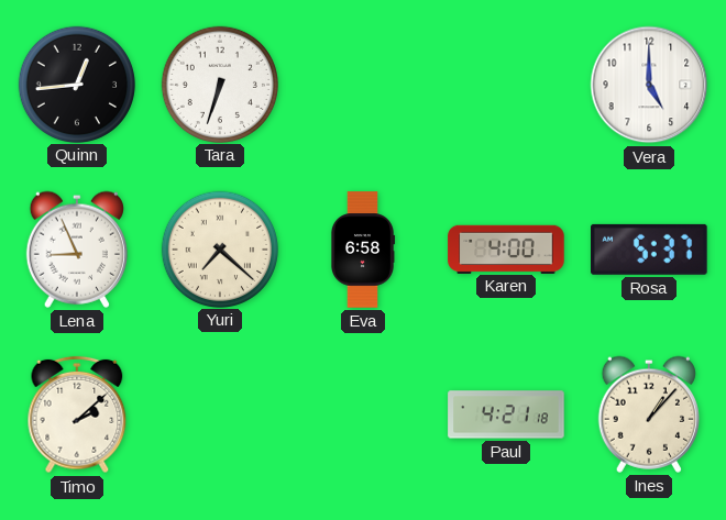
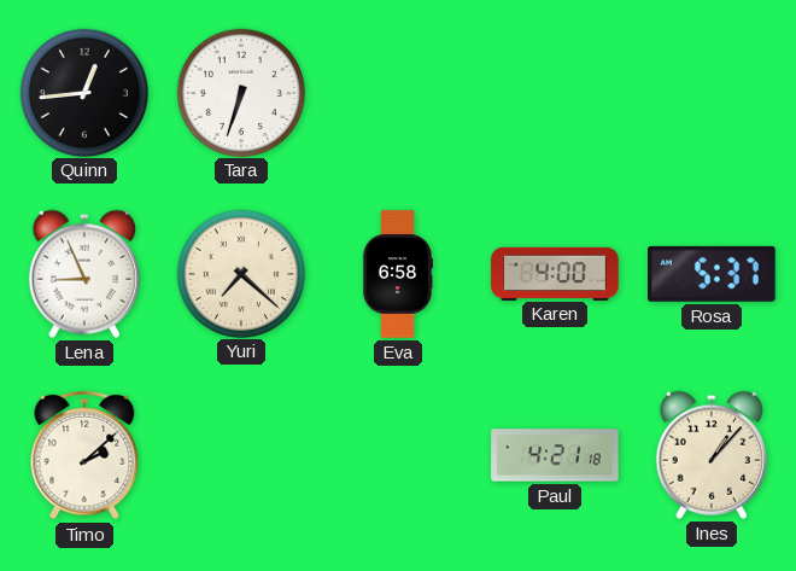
Vera: 5:00 -> none
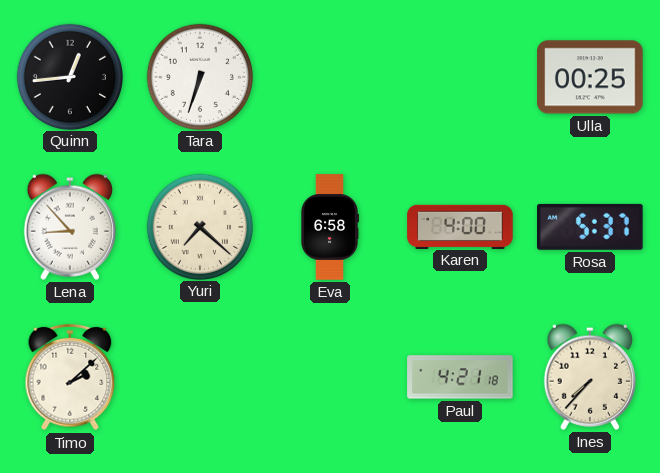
Ulla: none -> 00:25
Lena: 8:56 -> 8:53
Ines: 1:07 -> 7:37
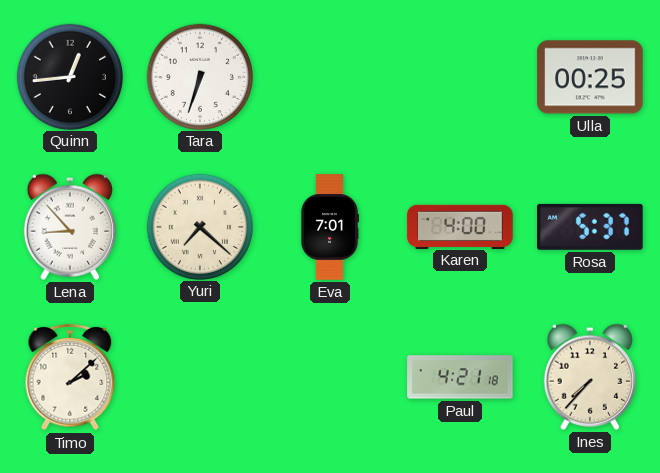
Eva: 6:58 -> 7:01
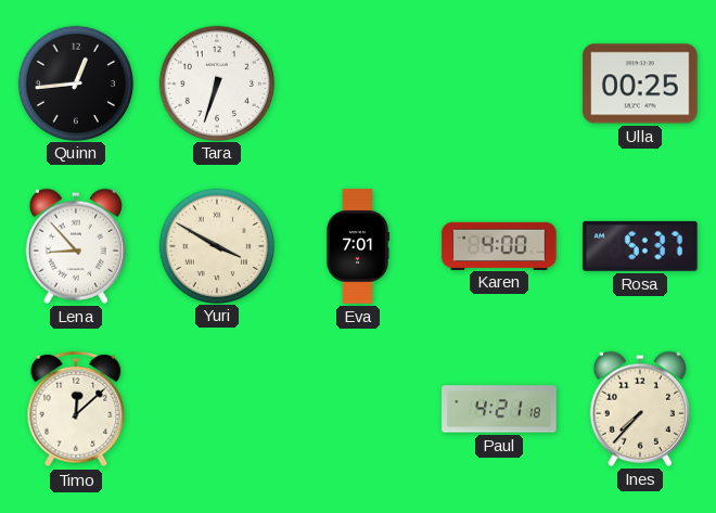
Yuri: 7:22 -> 3:50
Timo: 2:08 -> 12:08
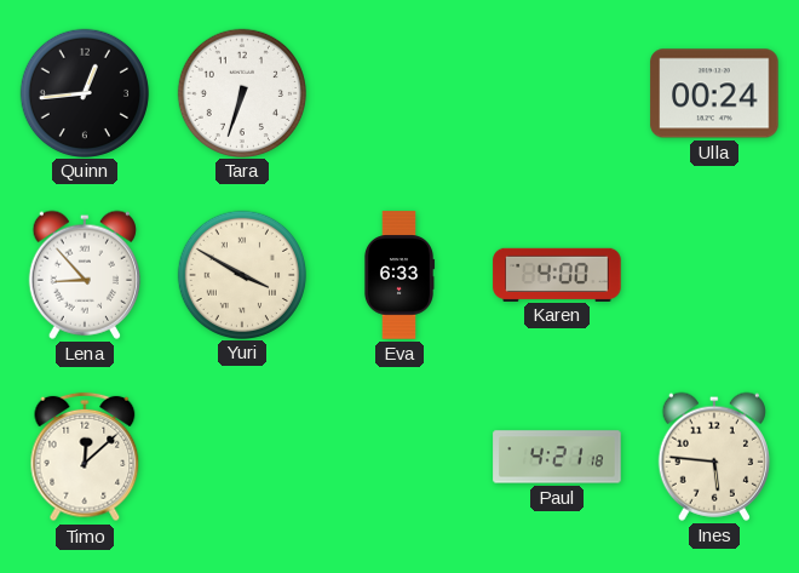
Ulla: 00:25 -> 00:24
Eva: 7:01 -> 6:33
Rosa: 5:37 -> none
Ines: 7:37 -> 5:46
